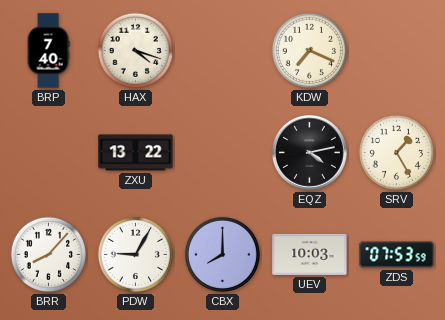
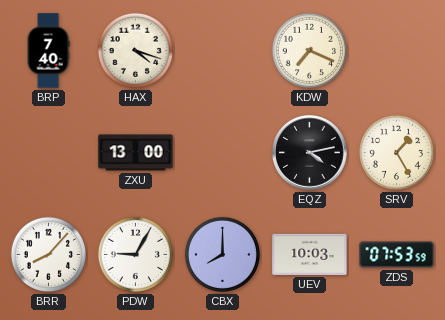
ZXU: 13:22 -> 13:00
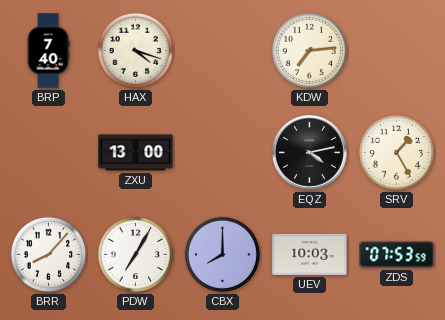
KDW: 7:19 -> 7:14
PDW: 9:05 -> 7:05
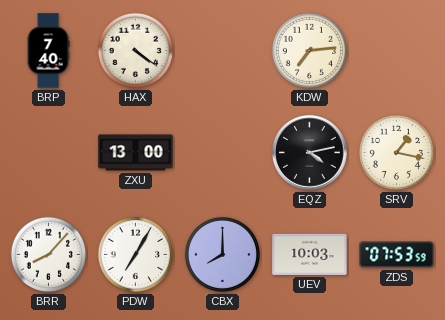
HAX: 4:18 -> 4:21
SRV: 1:25 -> 1:17
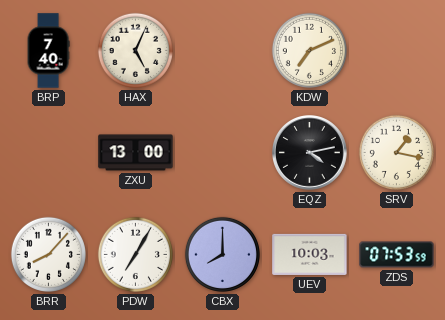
HAX: 4:21 -> 5:04
KDW: 7:14 -> 7:11
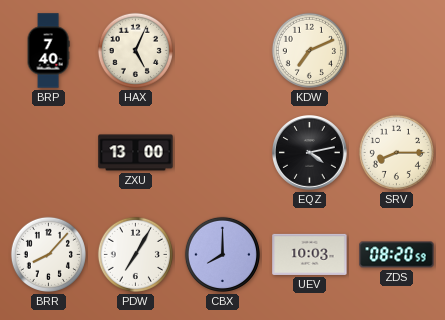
SRV: 1:17 -> 8:15
ZDS: 07:53 -> 08:20
